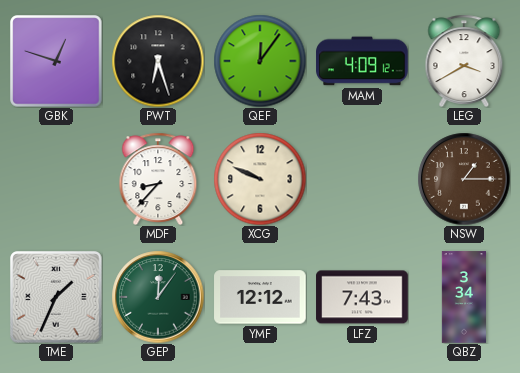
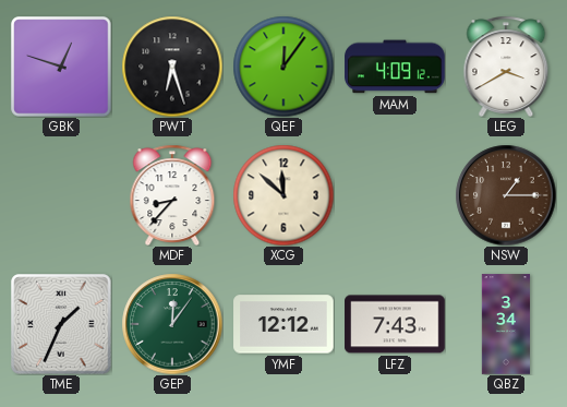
XCG: 9:49 -> 11:52
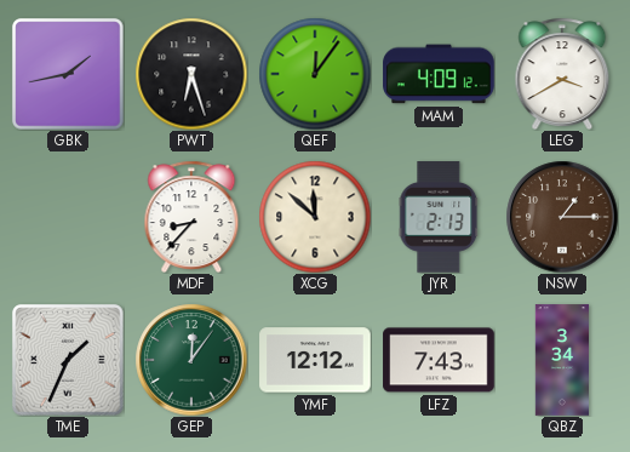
GBK: 12:48 -> 1:43
JYR: none -> 2:13
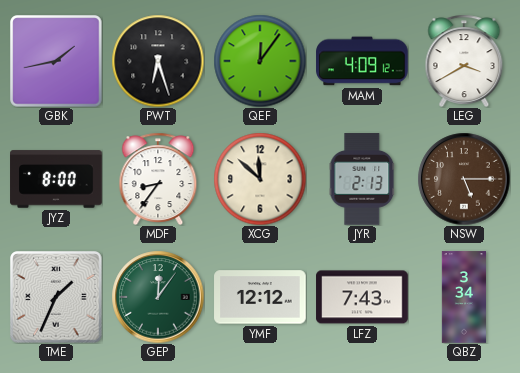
JYZ: none -> 8:00
MDF: 8:37 -> 8:36
NSW: 1:15 -> 5:15
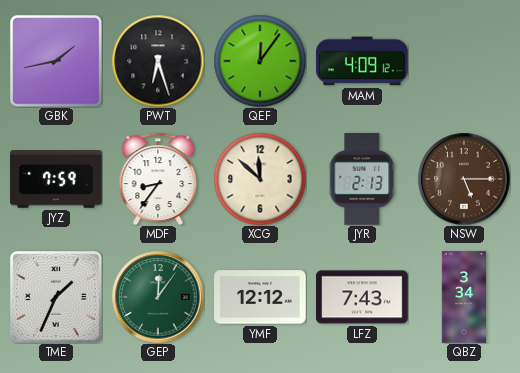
LEG: 3:40 -> none
JYZ: 8:00 -> 7:59
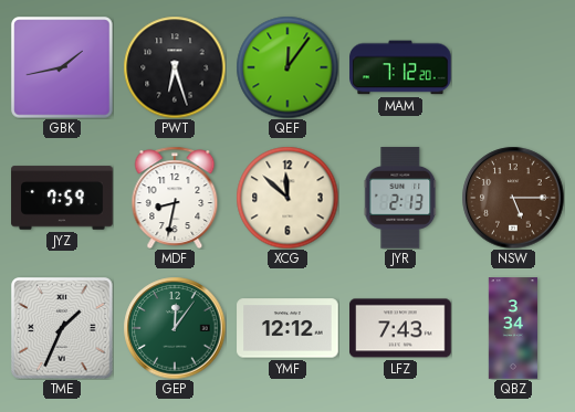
MAM: 4:09 -> 7:12
MDF: 8:36 -> 8:32
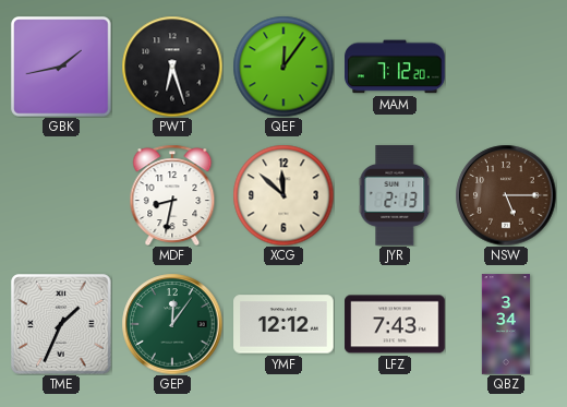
JYZ: 7:59 -> none
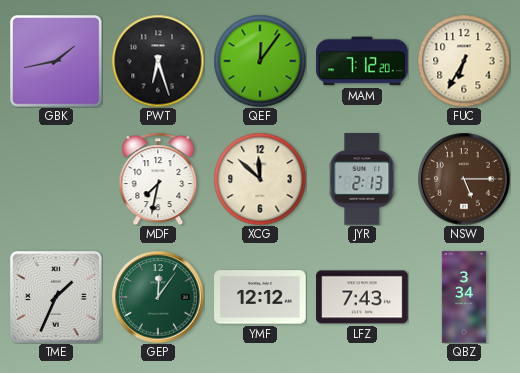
FUC: none -> 6:35
MDF: 8:32 -> 7:32
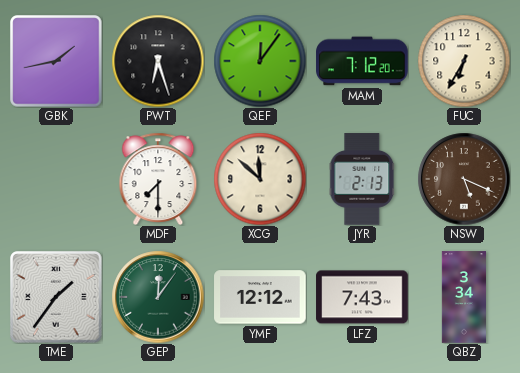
MDF: 7:32 -> 7:30
NSW: 5:15 -> 5:19
TME: 1:34 -> 1:36
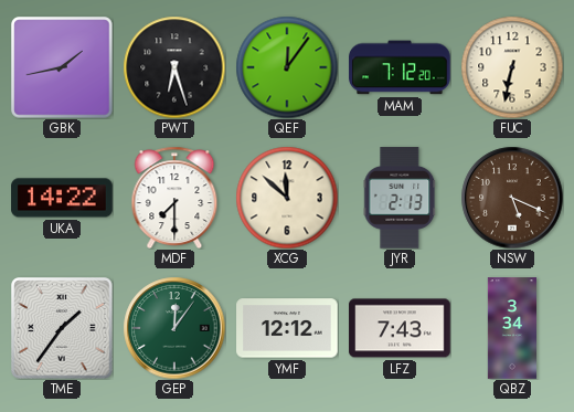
FUC: 6:35 -> 6:32
UKA: none -> 14:22
